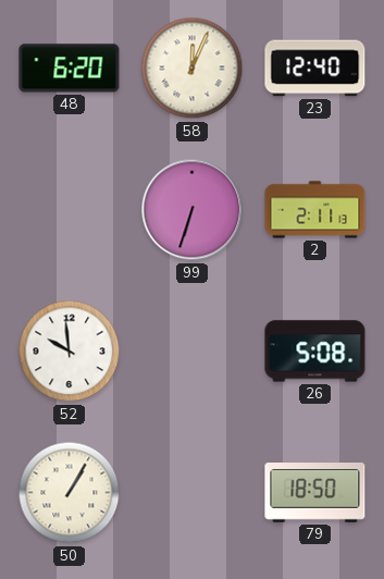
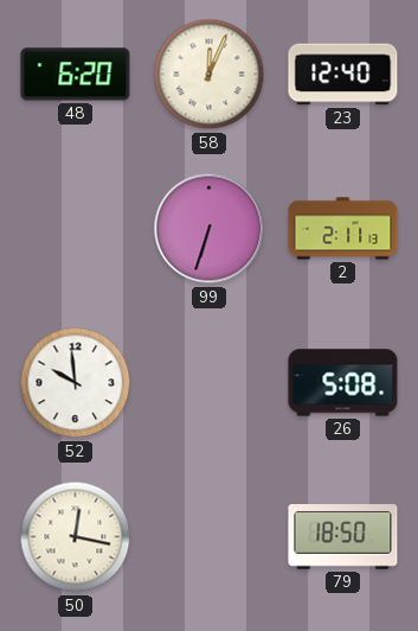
50: 1:05 -> 12:17
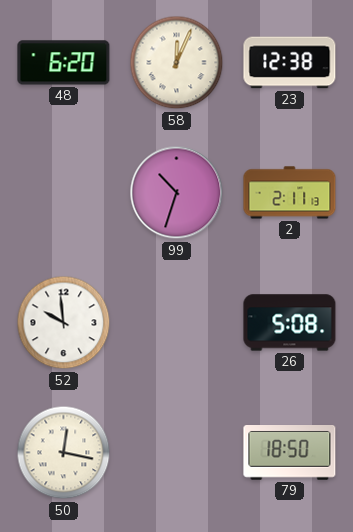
23: 12:40 -> 12:38
99: 6:33 -> 10:33
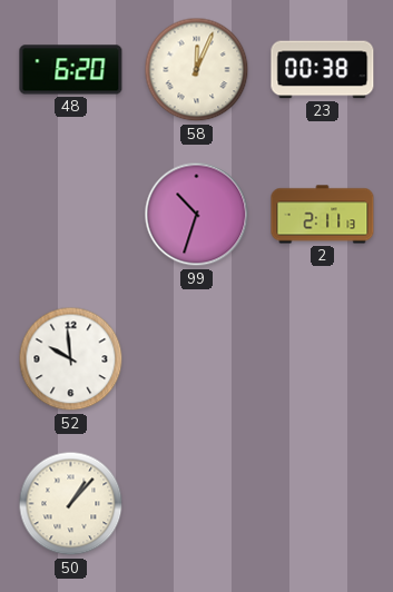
23: 12:38 -> 00:38
26: 5:08 -> none
50: 12:17 -> 1:07
79: 18:50 -> none
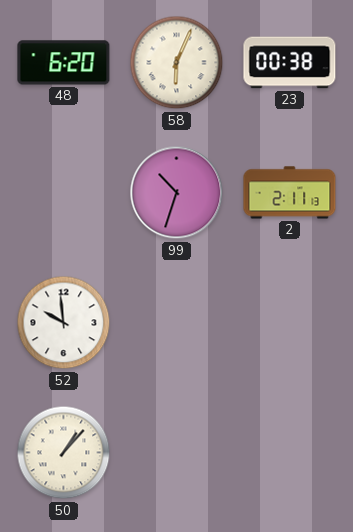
58: 12:04 -> 6:04
